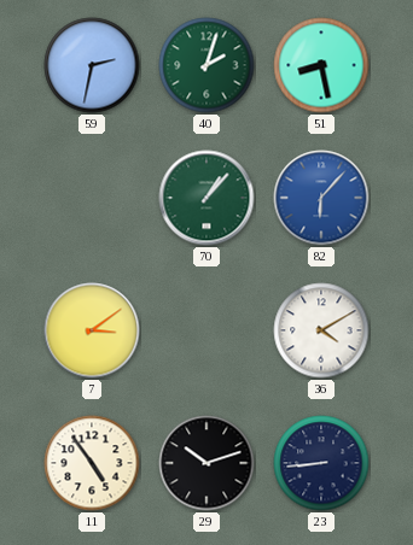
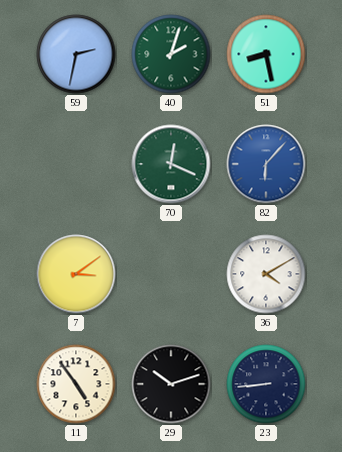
70: 1:07 -> 12:19
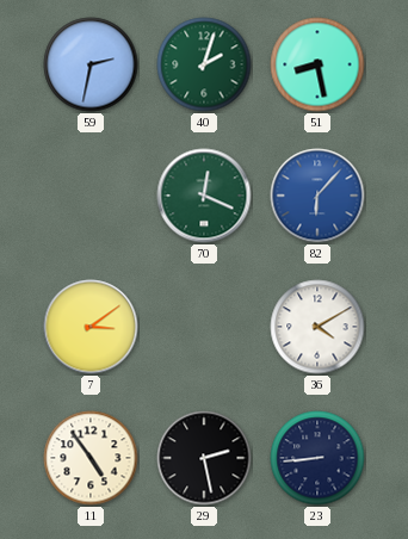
29: 10:12 -> 2:28
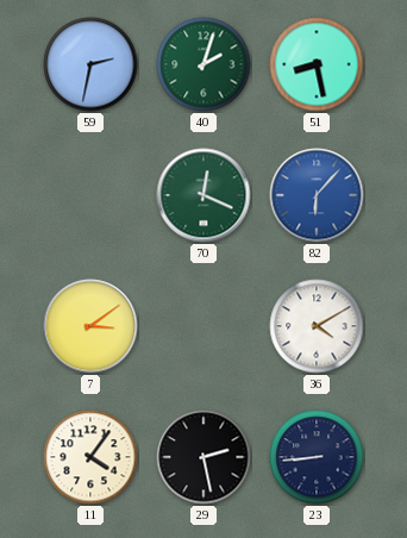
11: 4:54 -> 4:06
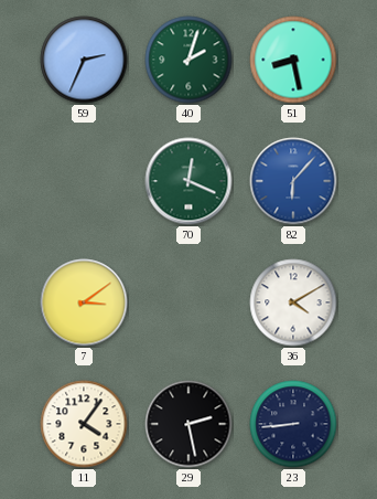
59: 2:32 -> 2:34
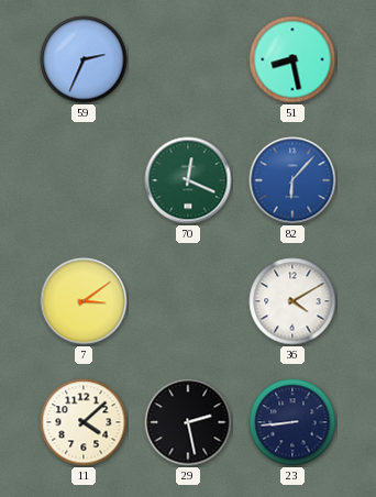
40: 2:03 -> none
11: 4:06 -> 4:08
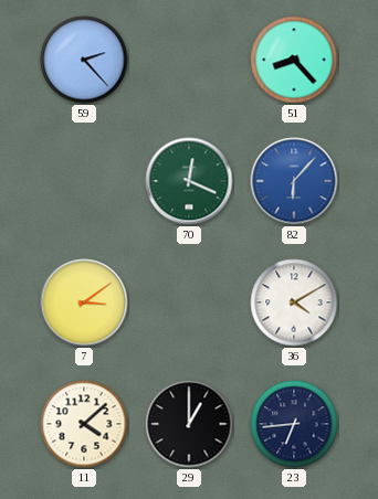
59: 2:34 -> 2:23
51: 8:28 -> 8:23
29: 2:28 -> 1:00
23: 8:44 -> 6:44
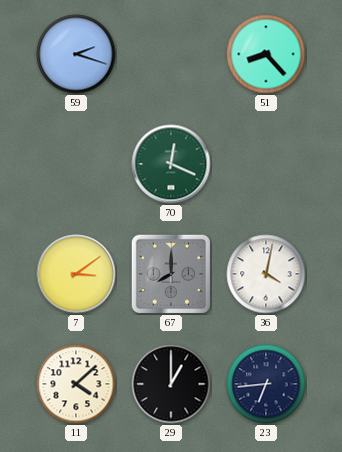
59: 2:23 -> 2:18
82: 6:07 -> none
67: none -> 8:00
36: 4:10 -> 4:02
